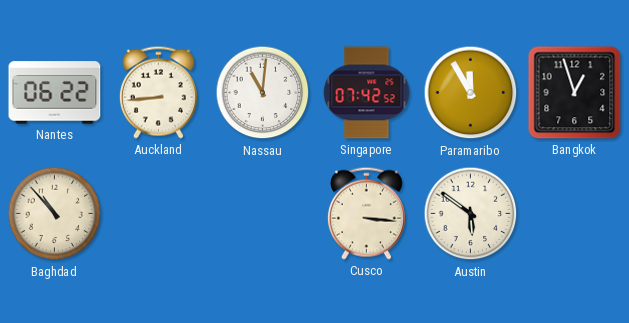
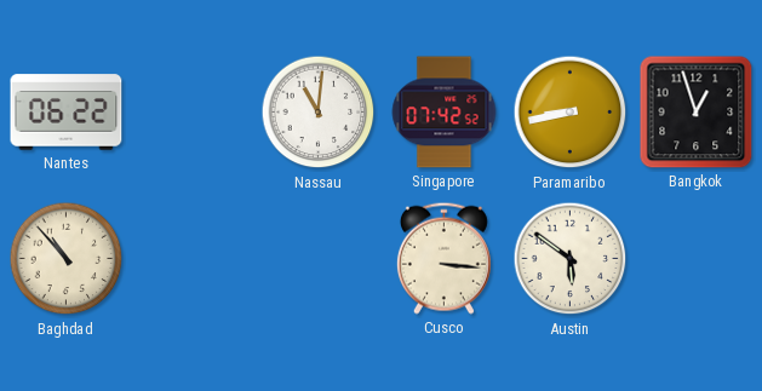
Auckland: 8:44 -> none
Paramaribo: 11:55 -> 8:43
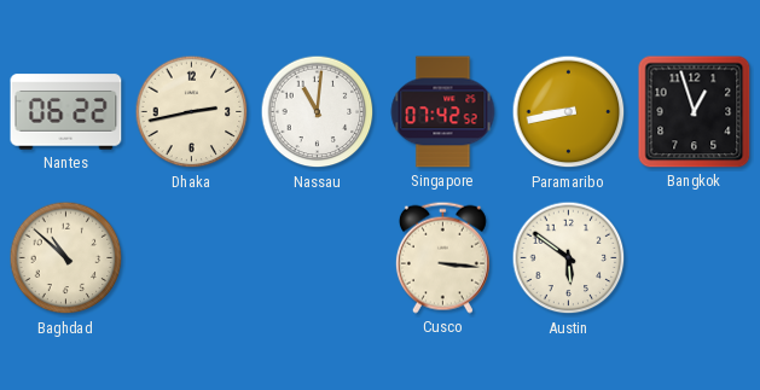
Dhaka: none -> 2:43
Baghdad: 10:53 -> 10:52
